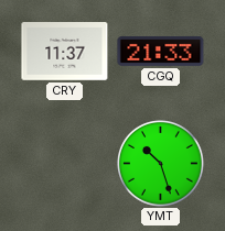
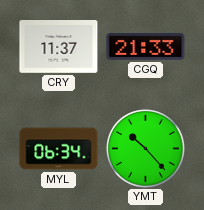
MYL: none -> 06:34
YMT: 10:27 -> 10:23
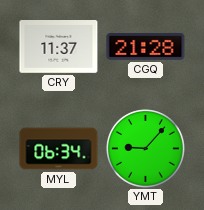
CGQ: 21:33 -> 21:28
YMT: 10:23 -> 9:07
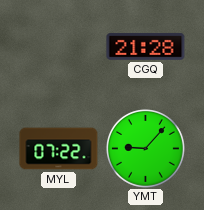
CRY: 11:37 -> none
MYL: 06:34 -> 07:22
